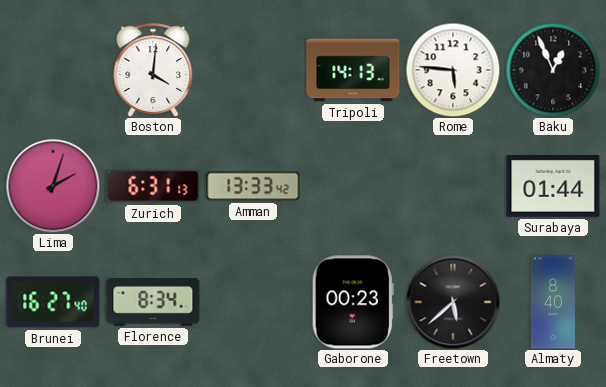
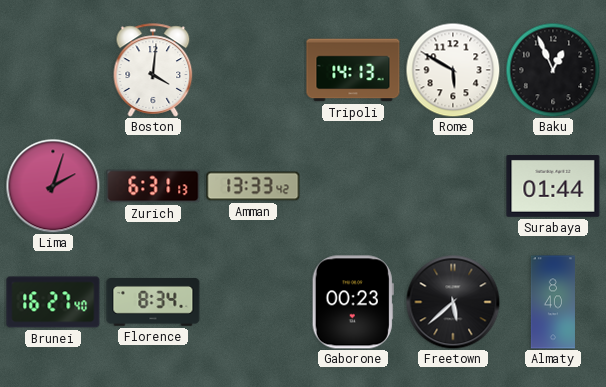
Rome: 5:46 -> 5:50
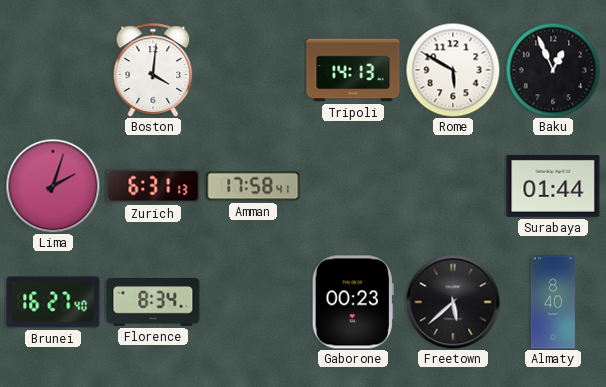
Amman: 13:33 -> 17:58
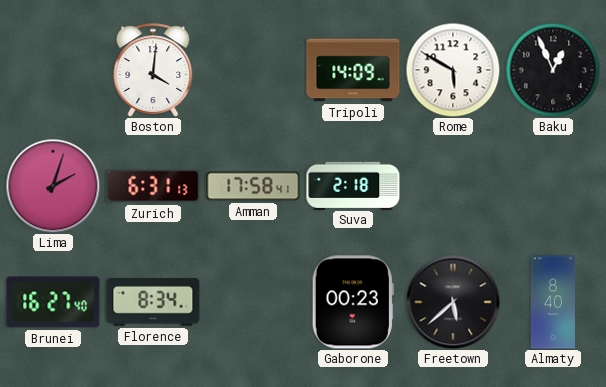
Tripoli: 14:13 -> 14:09
Suva: none -> 2:18
Surabaya: 01:44 -> none
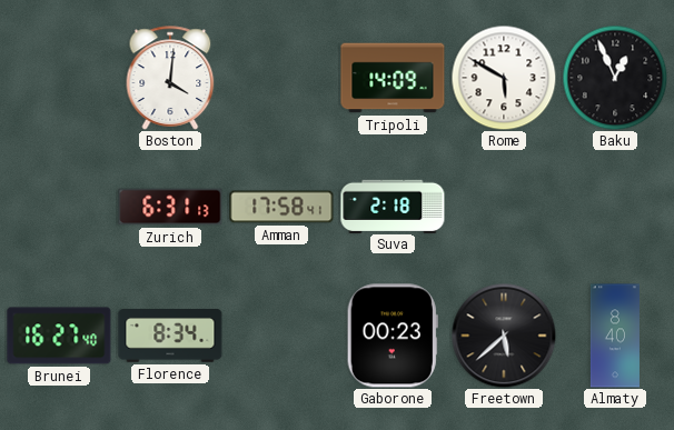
Lima: 2:03 -> none
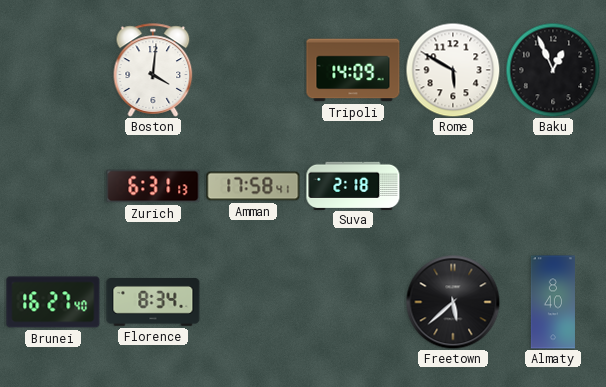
Gaborone: 00:23 -> none
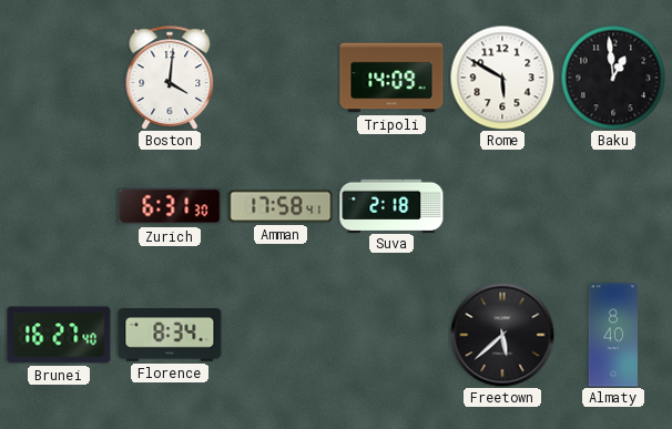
Baku: 12:56 -> 12:59
Zurich: 6:31:13 -> 6:31:30
